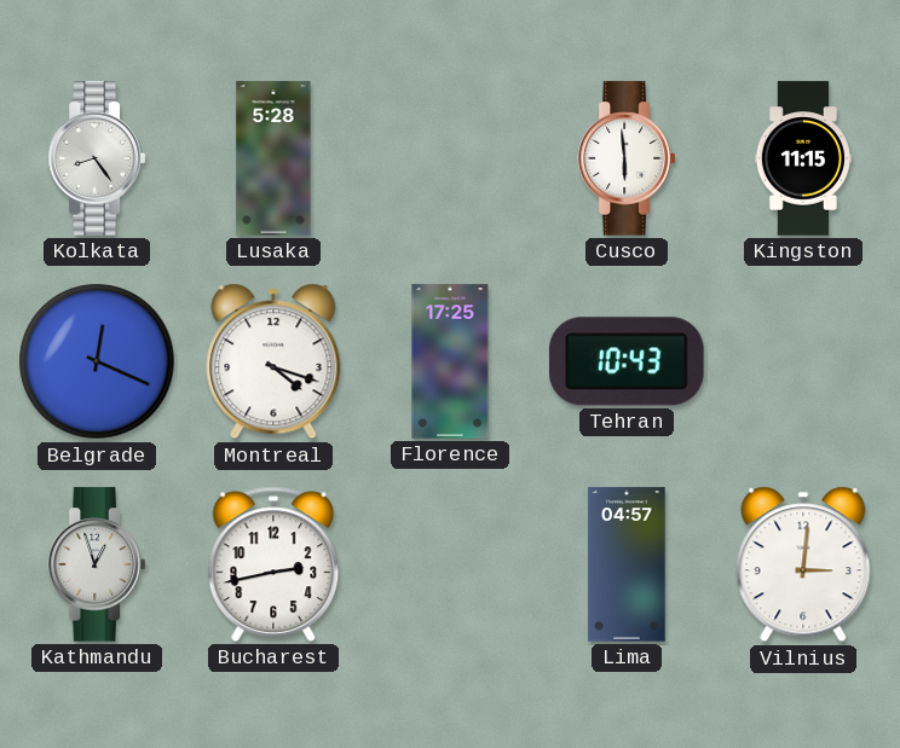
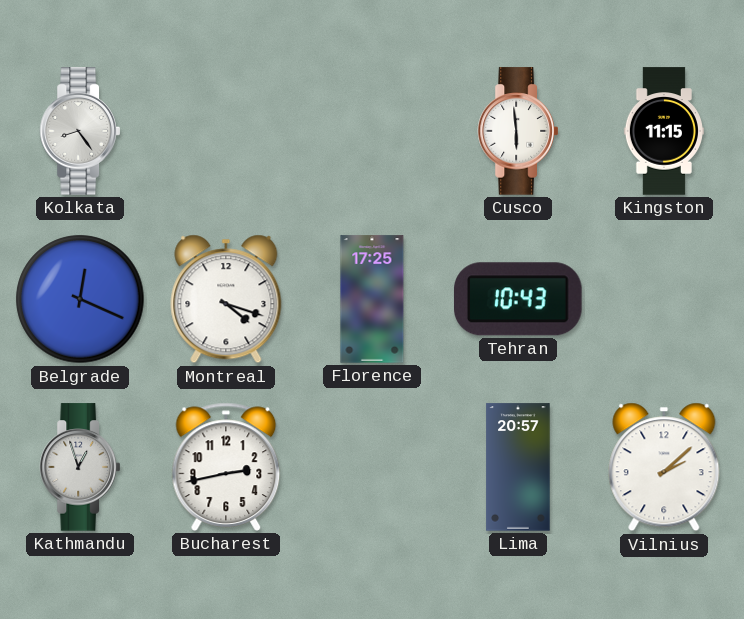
Lusaka: 5:28 -> none
Lima: 04:57 -> 20:57
Vilnius: 3:01 -> 2:08
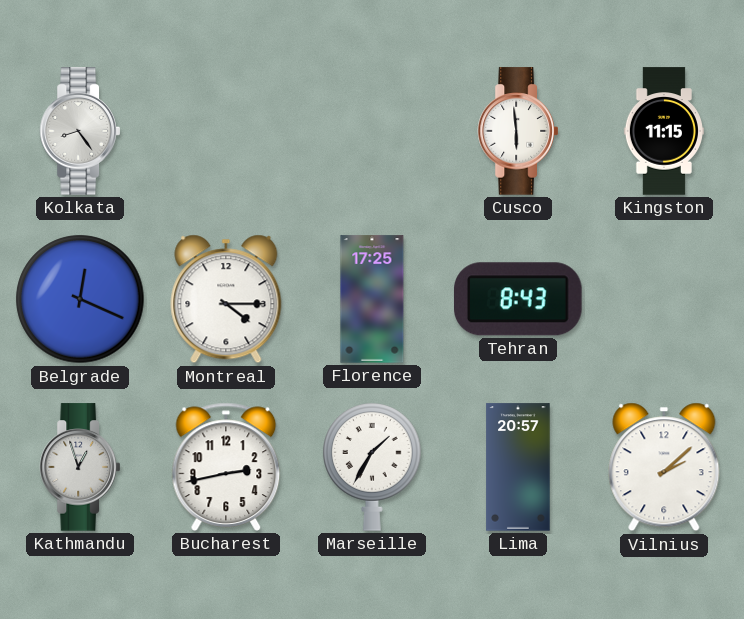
Montreal: 4:18 -> 4:15
Tehran: 10:43 -> 8:43
Marseille: none -> 1:35
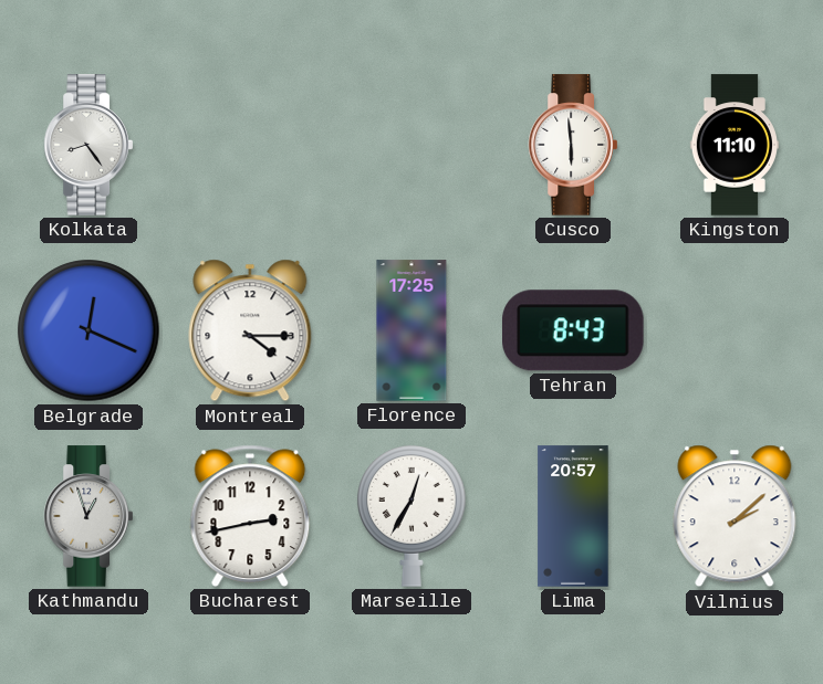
Kingston: 11:15 -> 11:10
Marseille: 1:35 -> 12:35
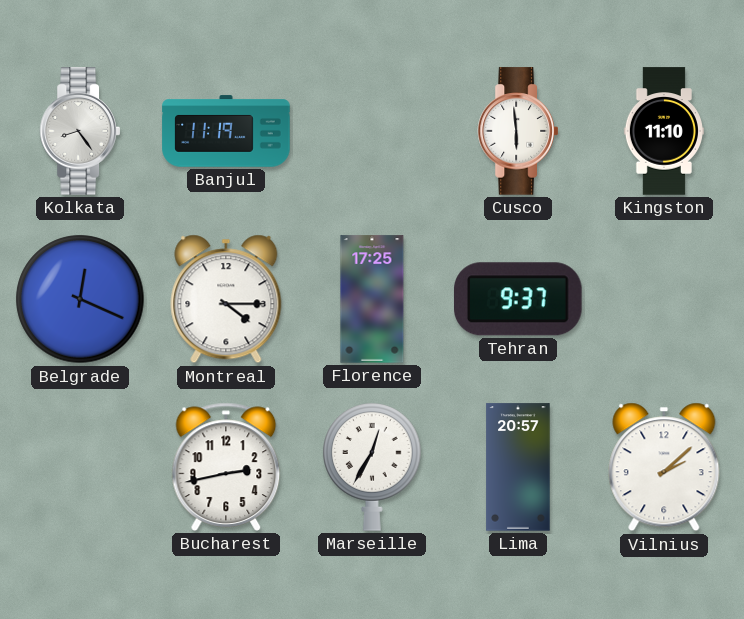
Banjul: none -> 11:19
Tehran: 8:43 -> 9:37
Kathmandu: 12:57 -> none
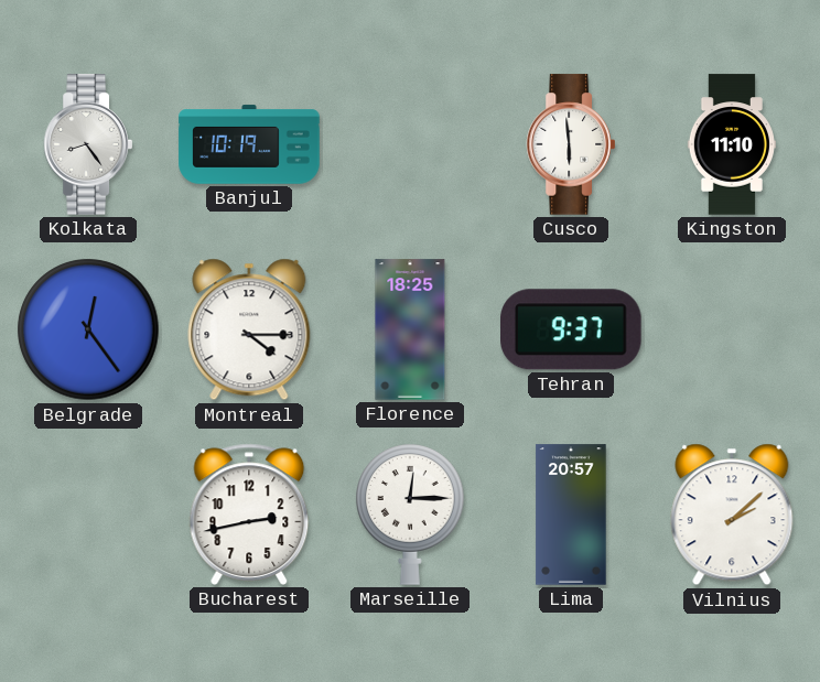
Banjul: 11:19 -> 10:19
Belgrade: 12:19 -> 12:24
Florence: 17:25 -> 18:25
Marseille: 12:35 -> 12:15
